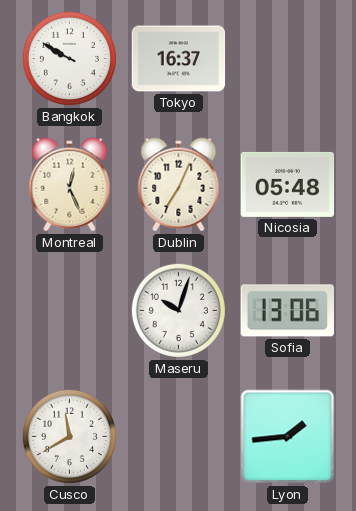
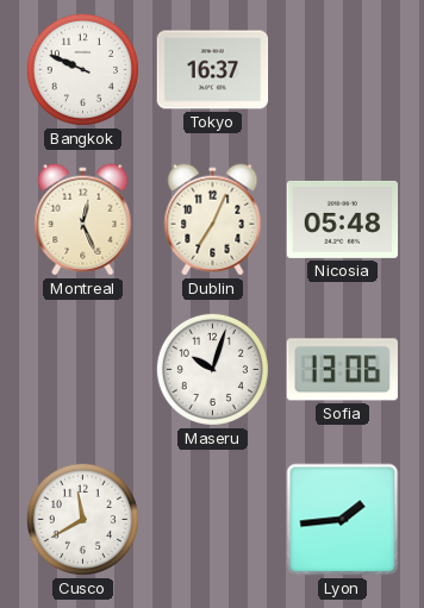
Bangkok: 9:50 -> 9:49
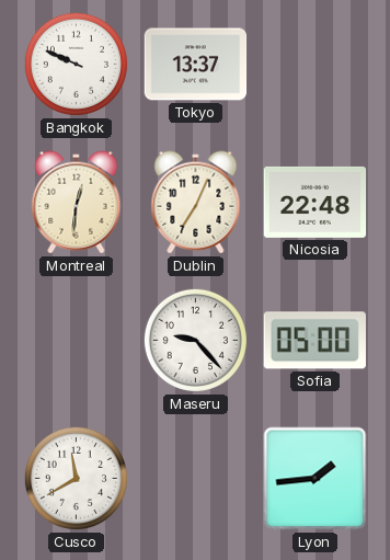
Tokyo: 16:37 -> 13:37
Montreal: 12:26 -> 12:31
Nicosia: 05:48 -> 22:48
Maseru: 10:03 -> 9:23
Sofia: 13:06 -> 05:00
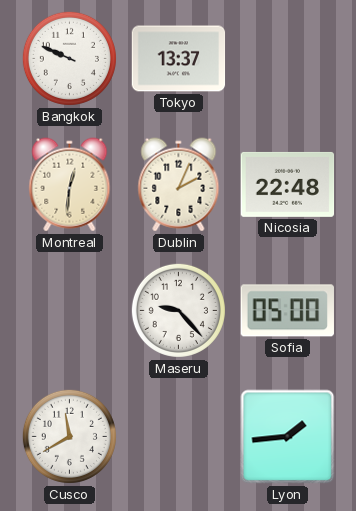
Dublin: 7:04 -> 2:04
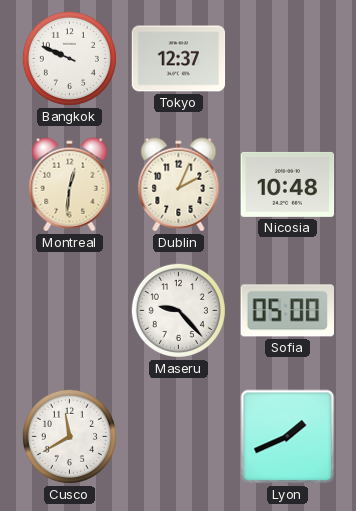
Tokyo: 13:37 -> 12:37
Nicosia: 22:48 -> 10:48
Lyon: 1:44 -> 1:41
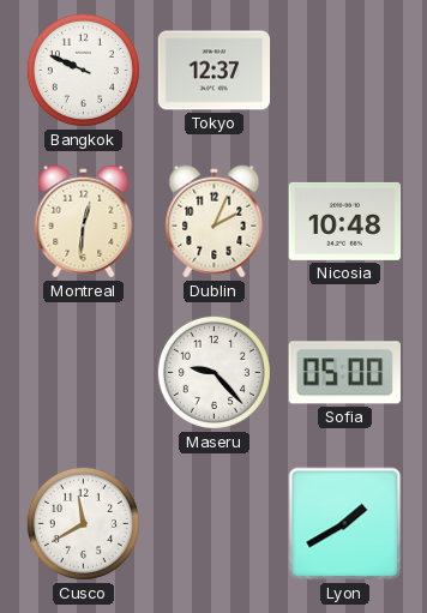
Lyon: 1:41 -> 1:40
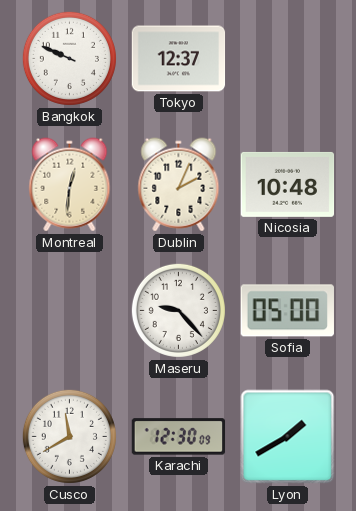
Karachi: none -> 12:30
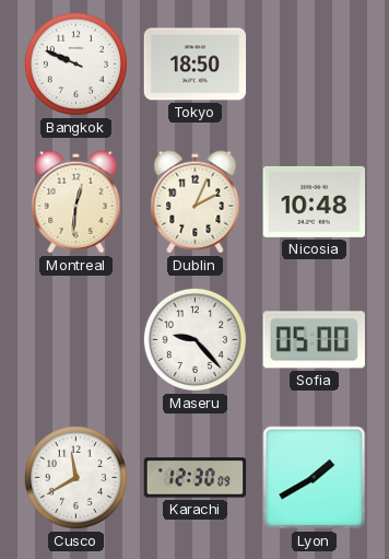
Tokyo: 12:37 -> 18:50
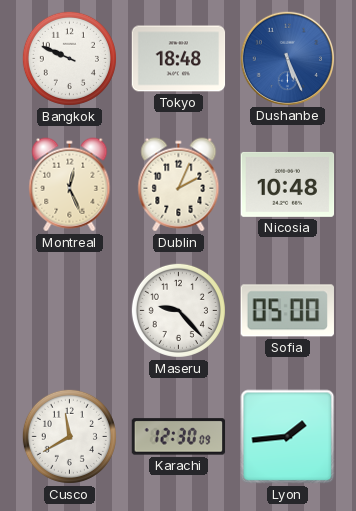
Tokyo: 18:50 -> 18:48
Dushanbe: none -> 5:26
Montreal: 12:31 -> 12:26
Lyon: 1:40 -> 1:44
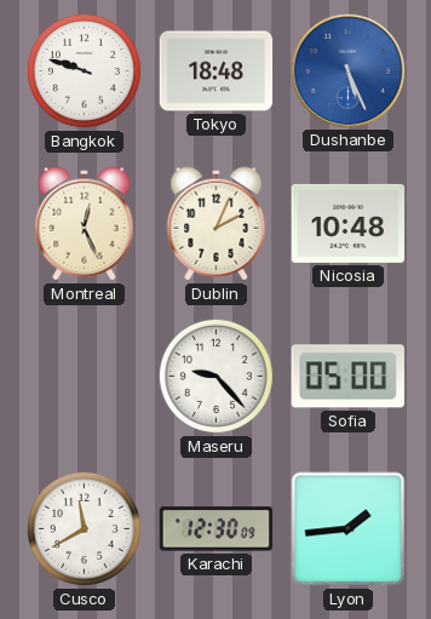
Bangkok: 9:49 -> 9:48
